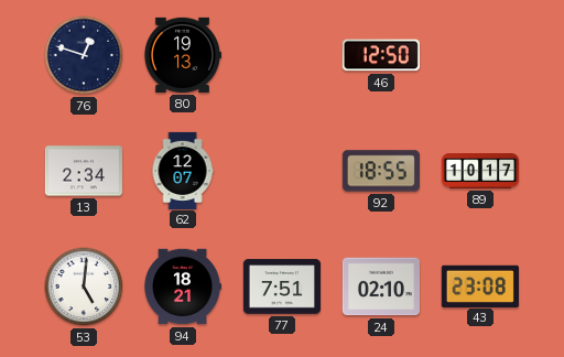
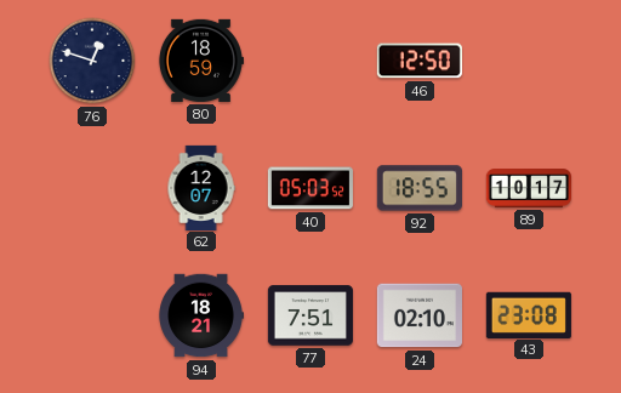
80: 19:13 -> 18:59
13: 2:34 -> none
40: none -> 05:03
53: 5:01 -> none
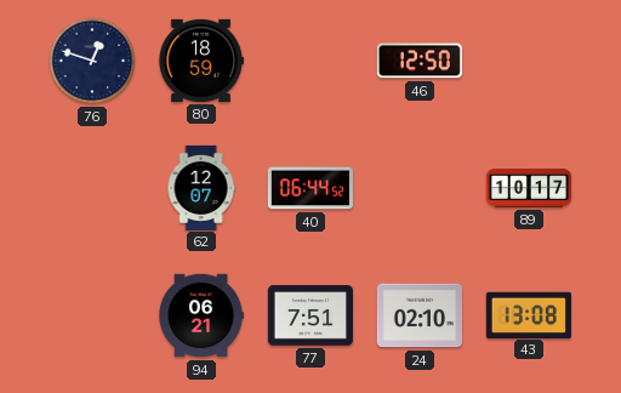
40: 05:03 -> 06:44
92: 18:55 -> none
94: 18:21 -> 06:21
43: 23:08 -> 13:08
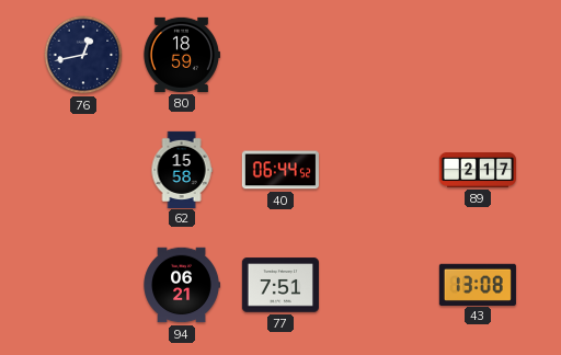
76: 12:48 -> 12:43
46: 12:50 -> none
62: 12:07 -> 15:58
89: 10:17 -> 2:17
24: 02:10 -> none
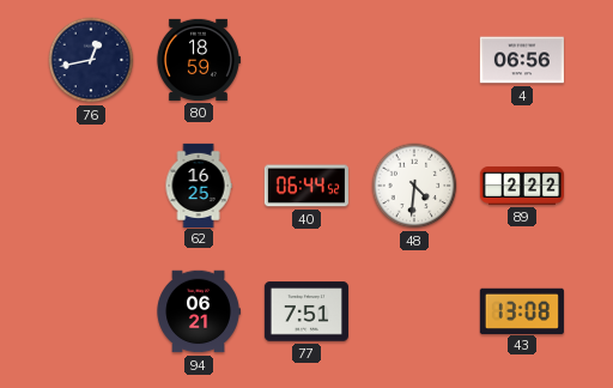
4: none -> 06:56
62: 15:58 -> 16:25
48: none -> 4:31
89: 2:17 -> 2:22
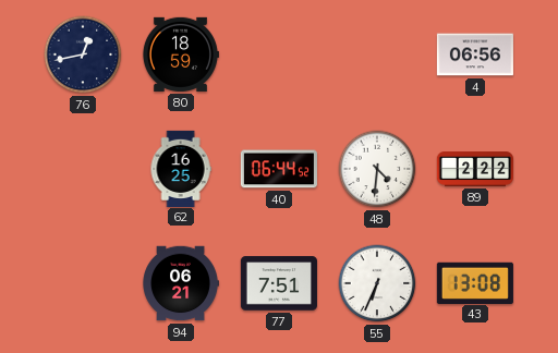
55: none -> 6:34
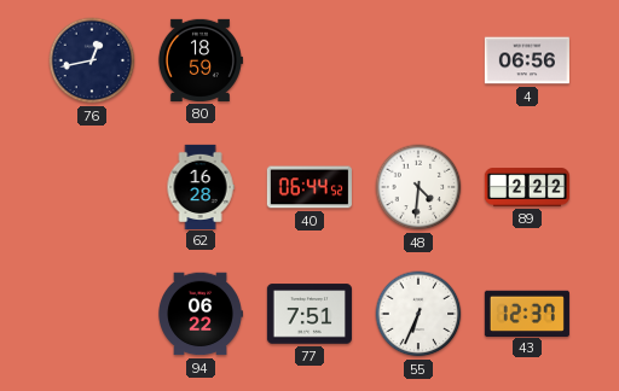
62: 16:25 -> 16:28
94: 06:21 -> 06:22
43: 13:08 -> 12:37
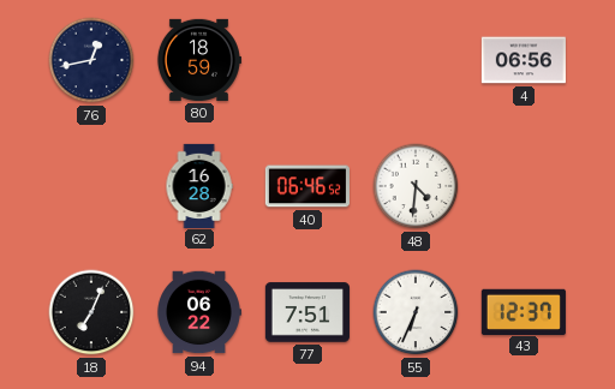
40: 06:44 -> 06:46
89: 2:22 -> none
18: none -> 7:04
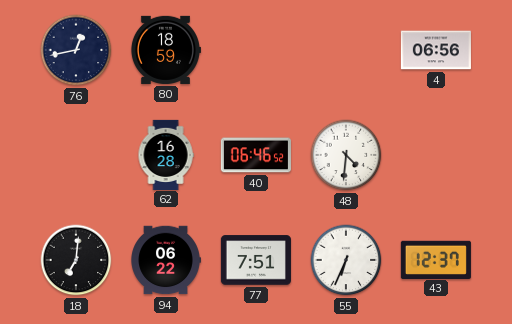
18: 7:04 -> 7:01
